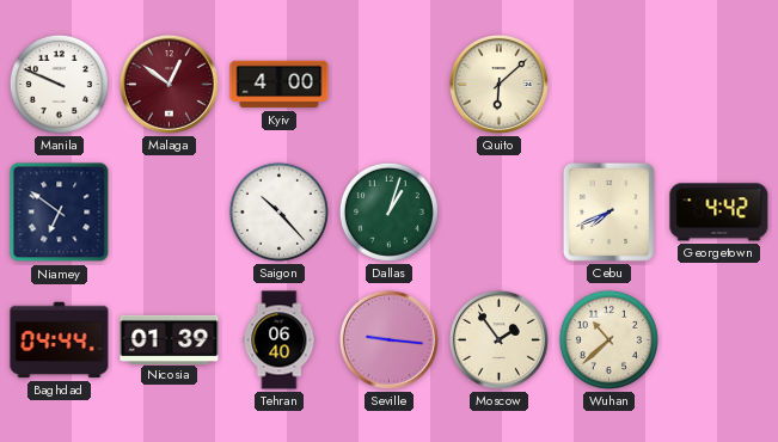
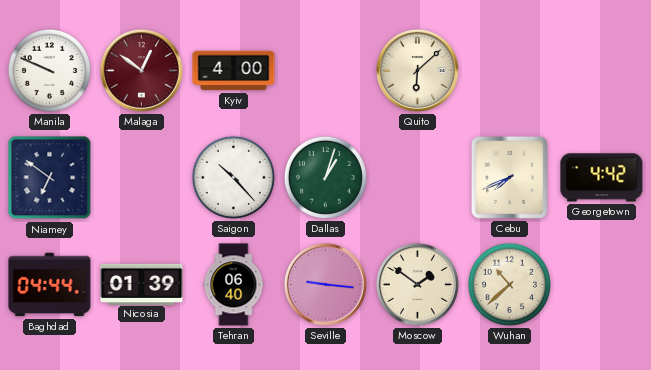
Moscow: 1:54 -> 1:51
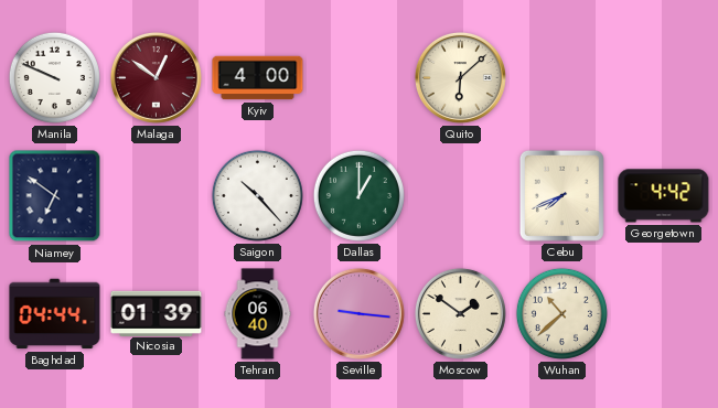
Dallas: 1:03 -> 1:00
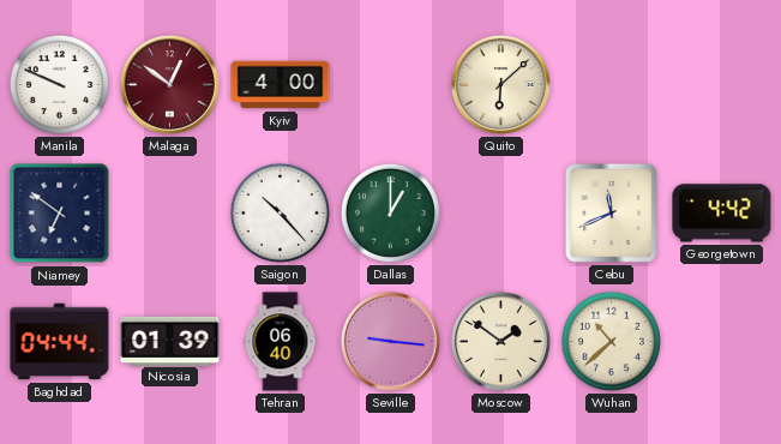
Cebu: 7:41 -> 11:41
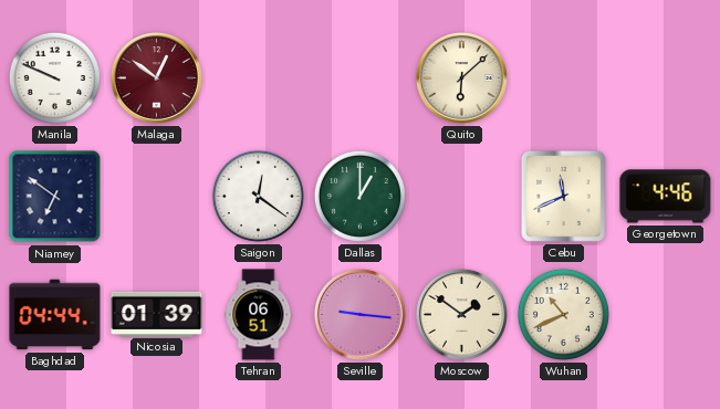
Kyiv: 4:00 -> none
Saigon: 10:23 -> 12:21
Georgetown: 4:42 -> 4:46
Tehran: 06:40 -> 06:51
Wuhan: 10:38 -> 10:41
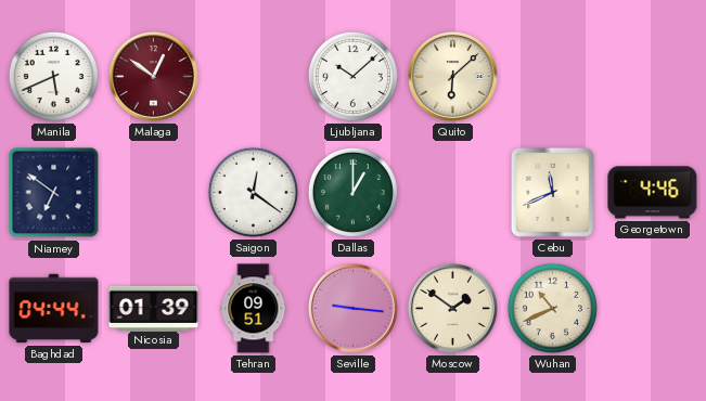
Manila: 9:49 -> 5:41
Ljubljana: none -> 10:08
Tehran: 06:51 -> 09:51
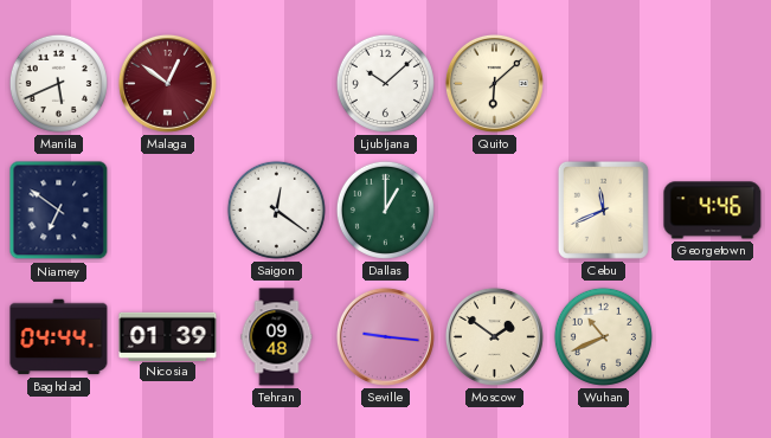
Tehran: 09:51 -> 09:48
